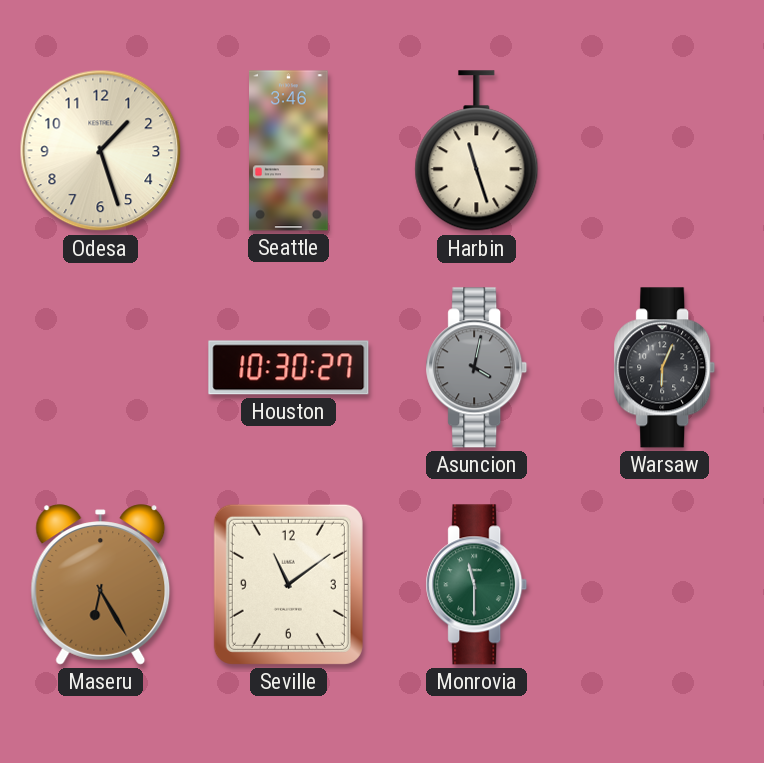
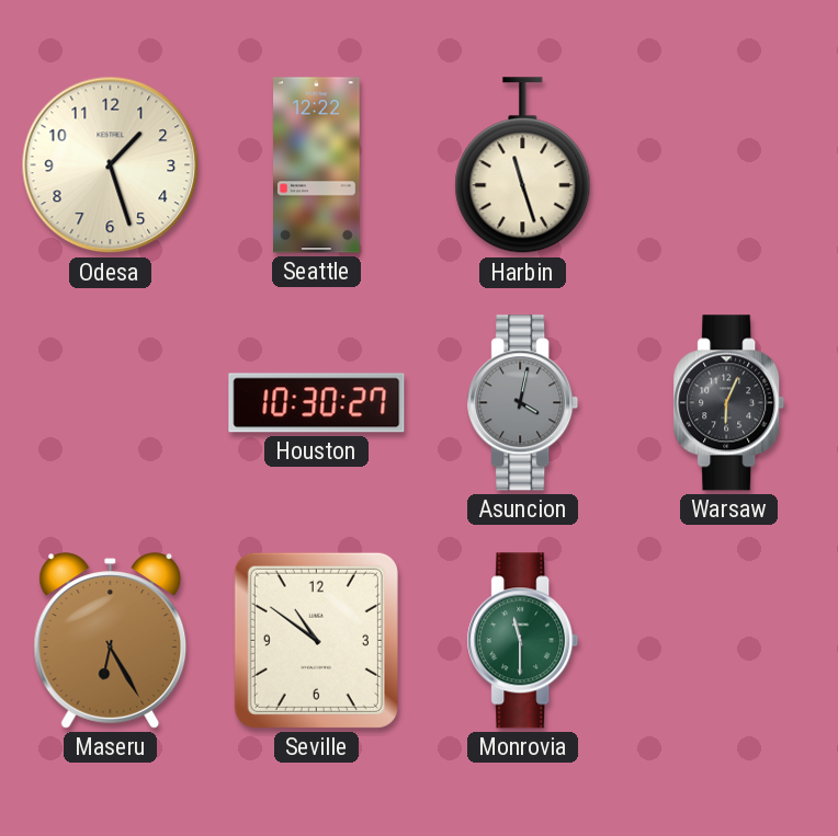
Seattle: 3:46 -> 12:22
Seville: 11:09 -> 10:51
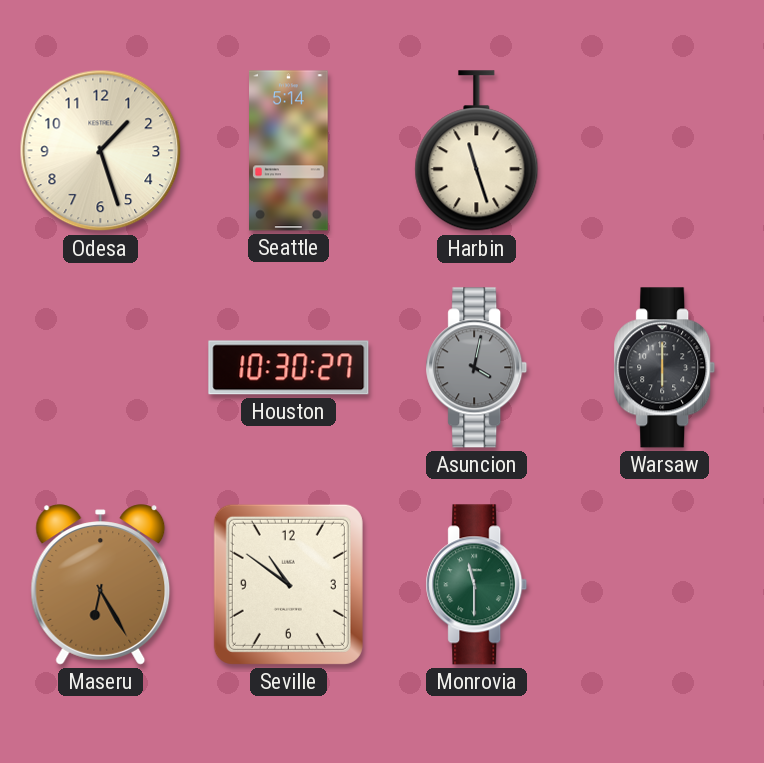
Seattle: 12:22 -> 5:14
Warsaw: 6:04 -> 6:00
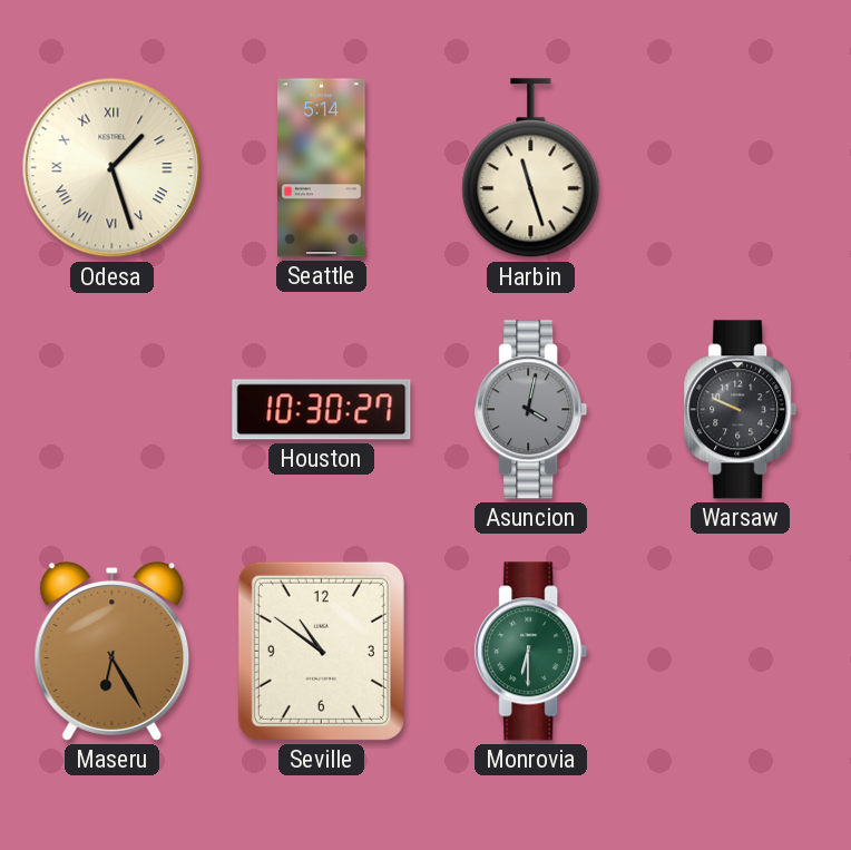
Odesa numerals: Arabic -> Roman
Warsaw: 6:00 -> 9:49
Monrovia: 11:30 -> 6:30
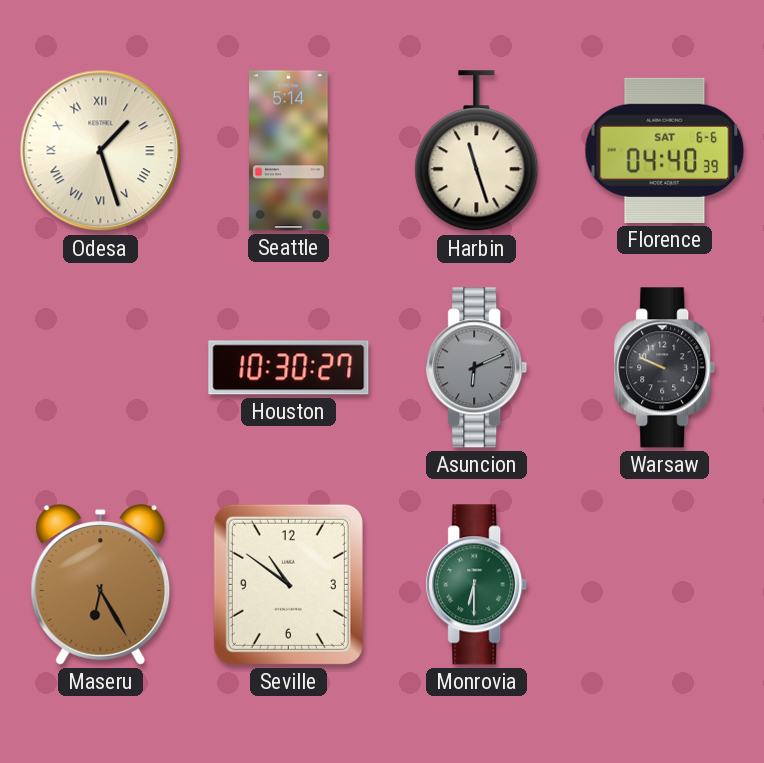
Florence: none -> 04:40
Asuncion: 4:02 -> 6:11
